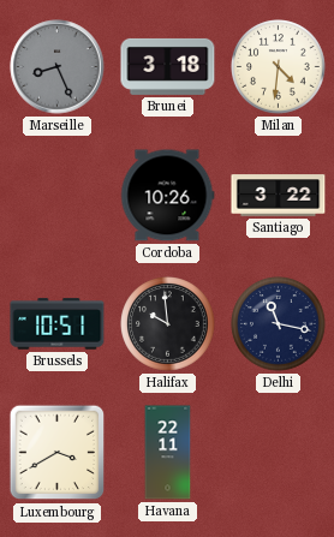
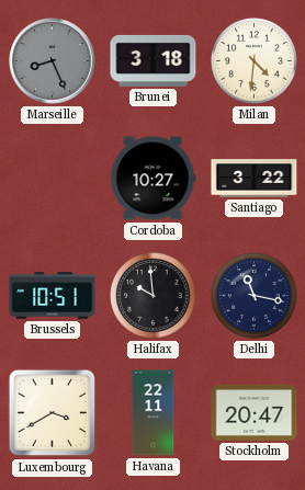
Cordoba: 10:26 -> 10:27
Stockholm: none -> 20:47
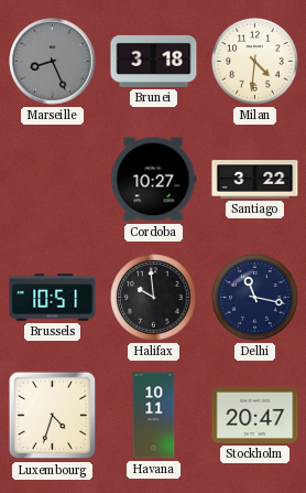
Luxembourg: 3:40 -> 4:33
Havana: 22:11 -> 10:11
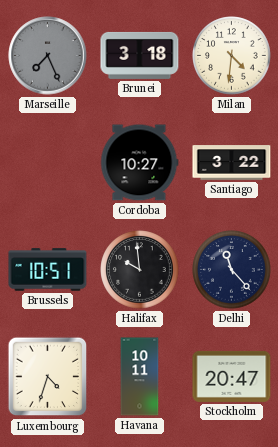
Marseille: 8:26 -> 7:26
Delhi: 11:17 -> 11:23
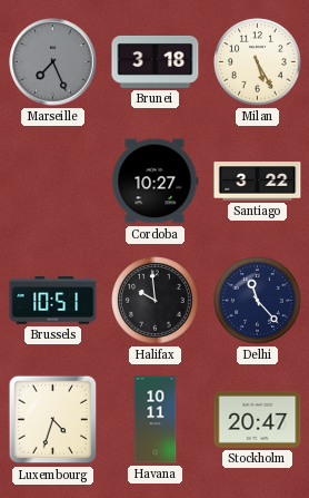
Milan: 4:31 -> 5:25
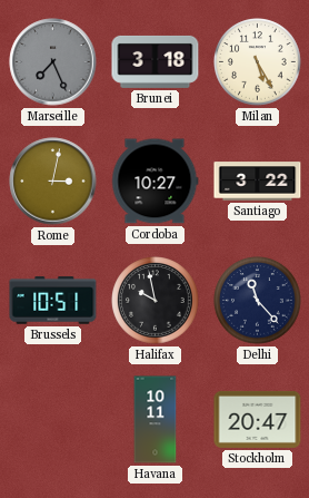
Rome: none -> 3:02
Halifax: 9:59 -> 9:58
Luxembourg: 4:33 -> none
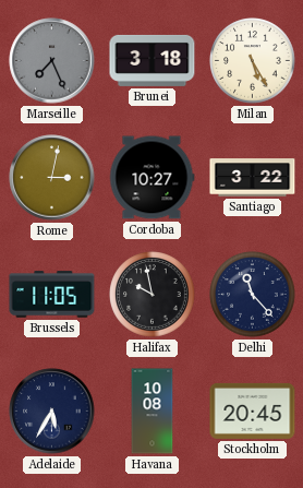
Brussels: 10:51 -> 11:05
Adelaide: none -> 5:35
Havana: 10:11 -> 10:08
Stockholm: 20:47 -> 20:45
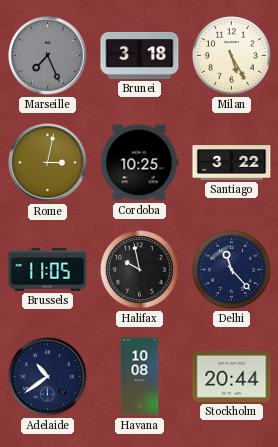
Cordoba: 10:27 -> 10:25
Adelaide: 5:35 -> 10:39
Stockholm: 20:45 -> 20:44
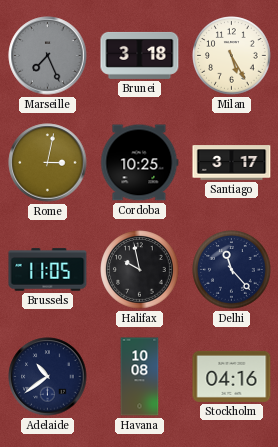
Santiago: 3:22 -> 3:17
Stockholm: 20:44 -> 04:16
